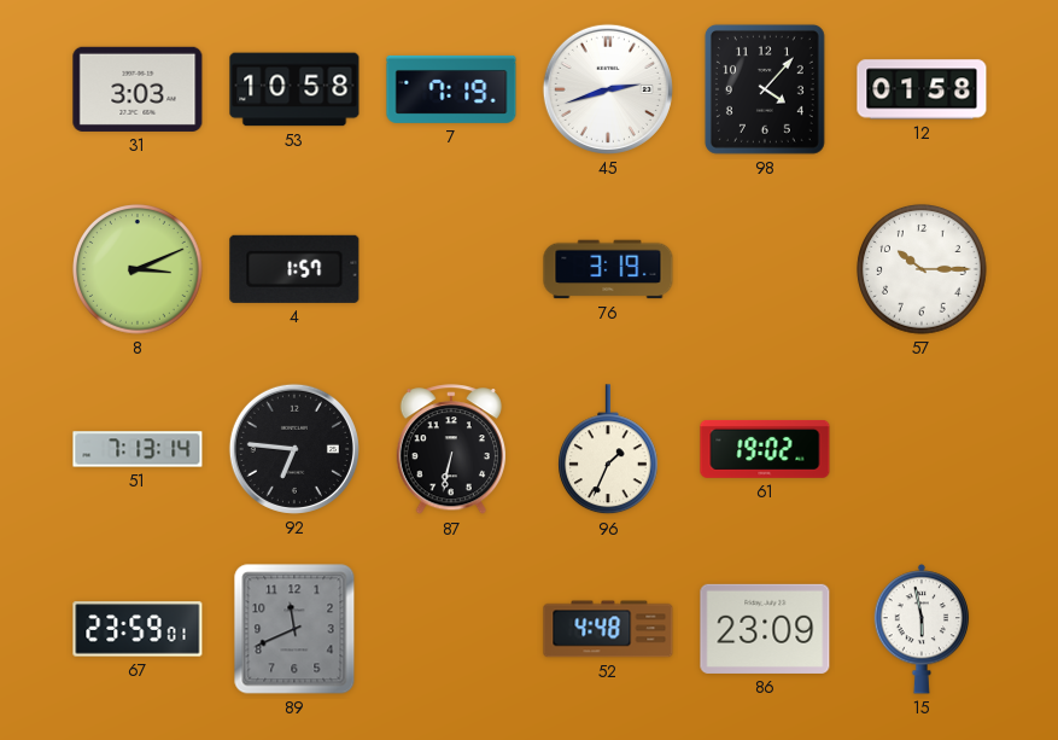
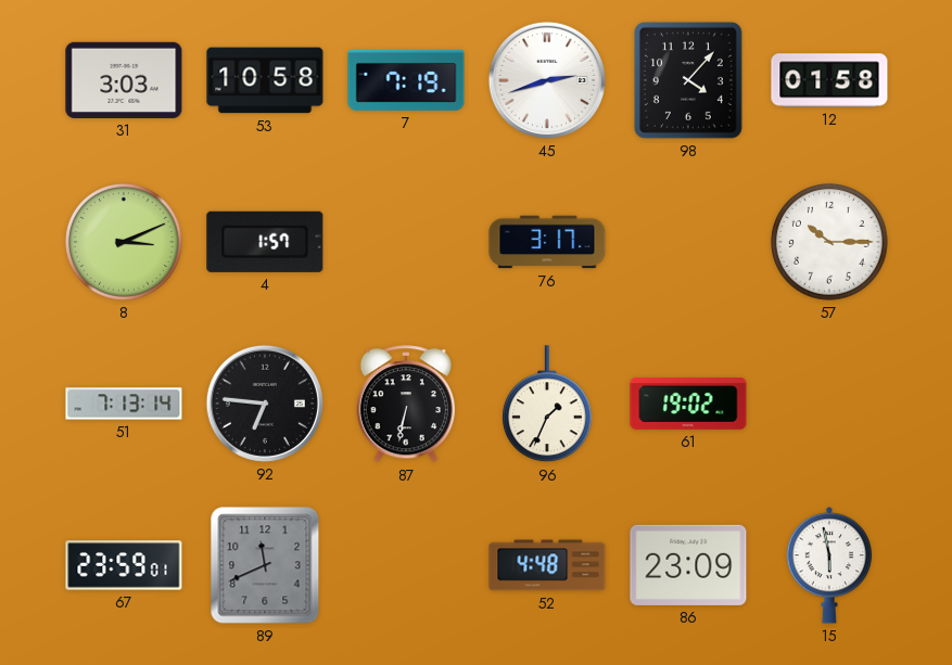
76: 3:19 -> 3:17
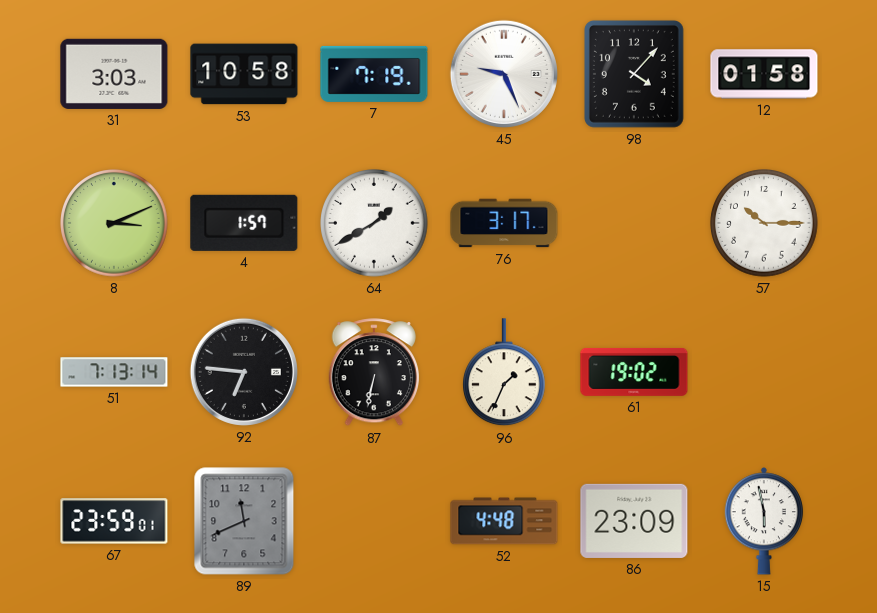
45: 2:42 -> 9:26
64: none -> 1:40
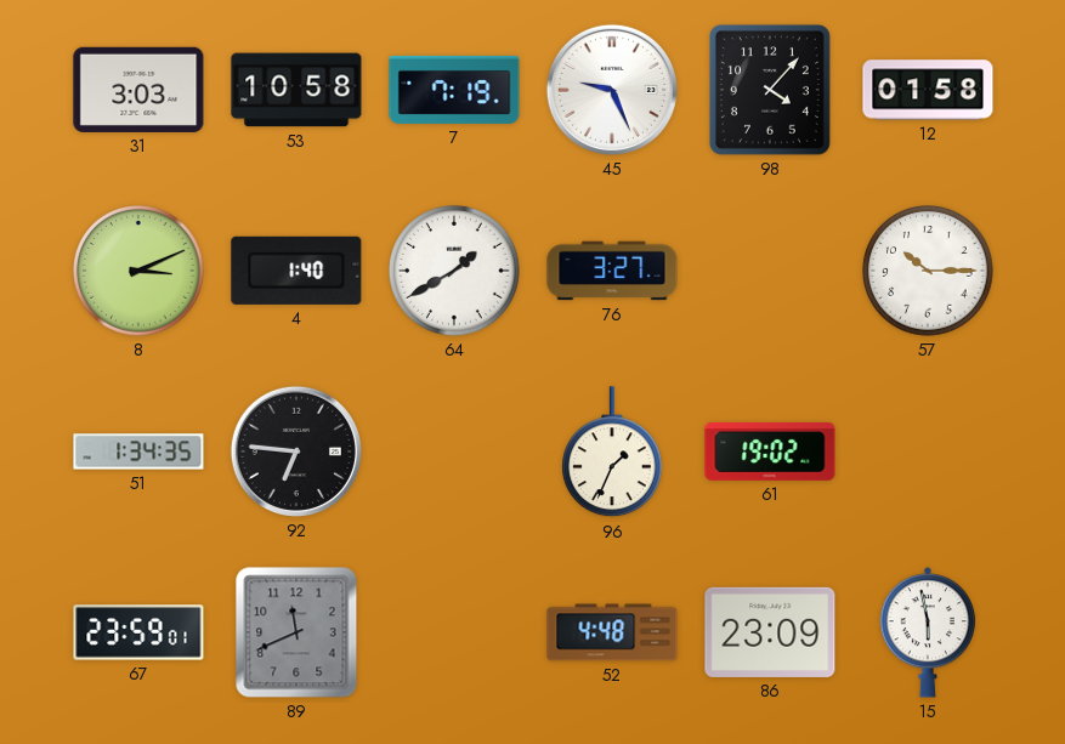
4: 1:57 -> 1:40
76: 3:17 -> 3:27
51: 7:13 -> 1:34
87: 6:32 -> none
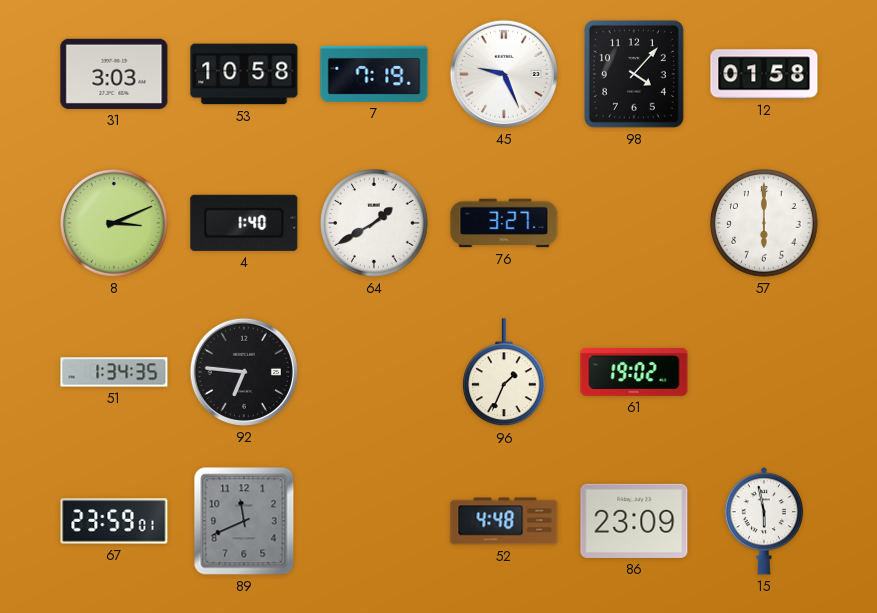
57: 10:15 -> 6:00
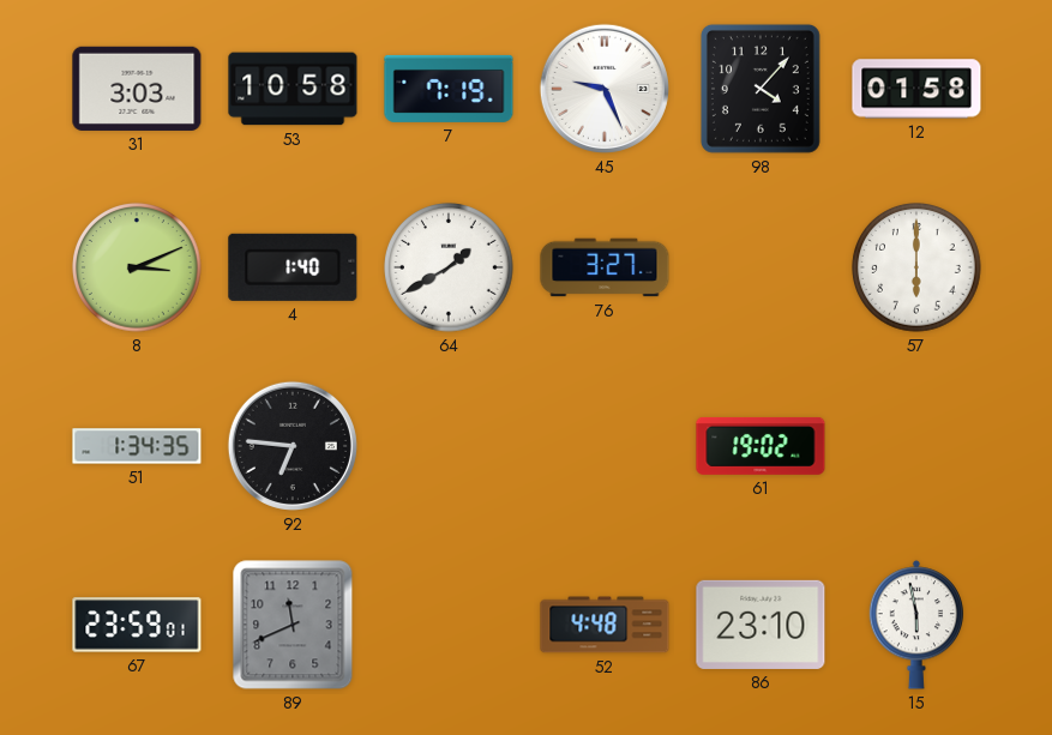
96: 1:34 -> none
86: 23:09 -> 23:10
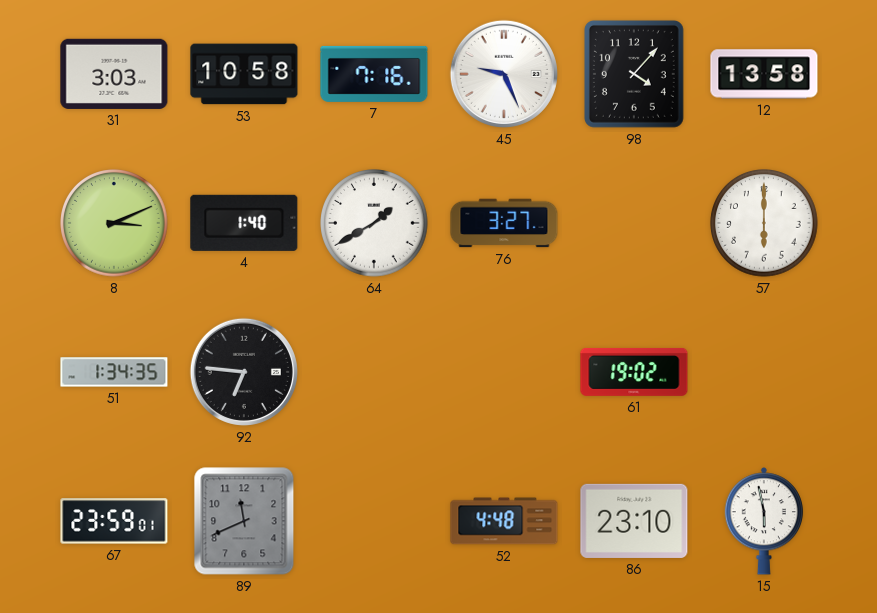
7: 7:19 -> 7:16
12: 01:58 -> 13:58
